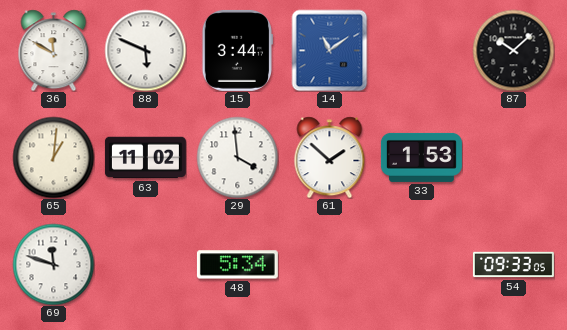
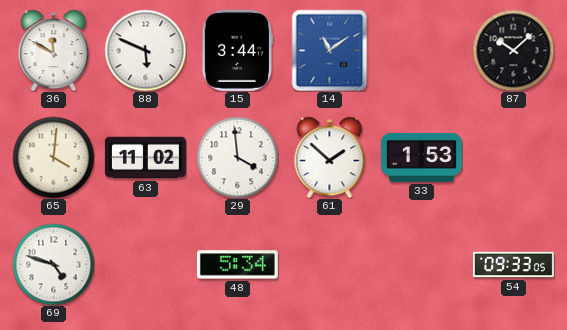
65: 1:01 -> 4:01
69: 11:48 -> 4:48
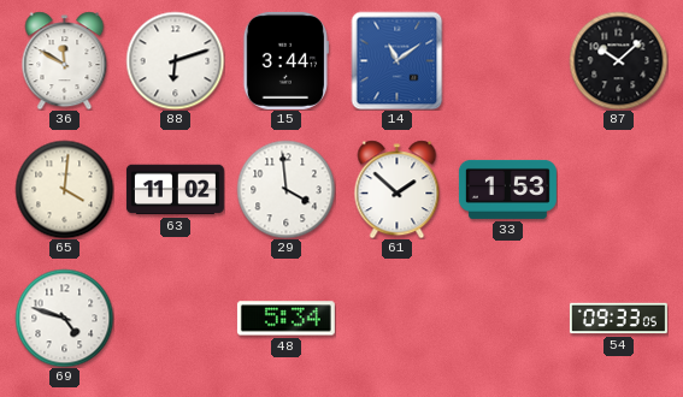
88: 5:49 -> 6:12
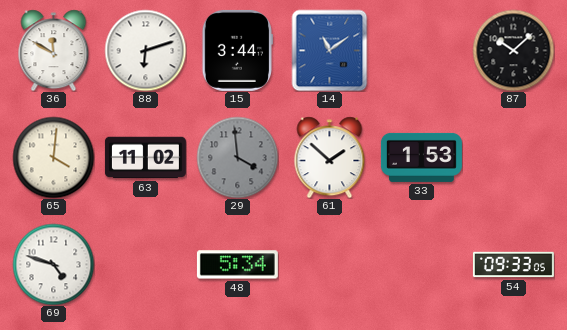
29 dial: white -> grey
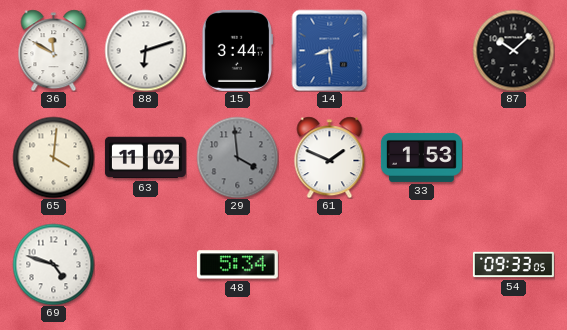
14: 11:09 -> 8:29
61: 1:52 -> 1:49
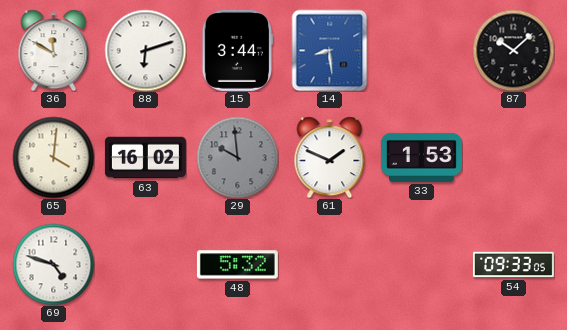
63: 11:02 -> 16:02
29: 3:59 -> 9:59
48: 5:34 -> 5:32
